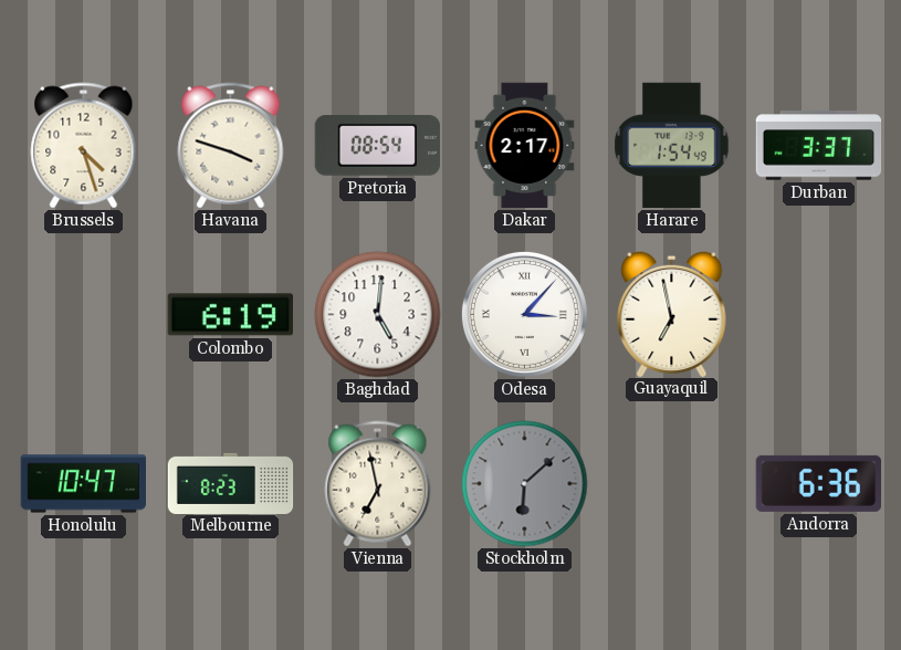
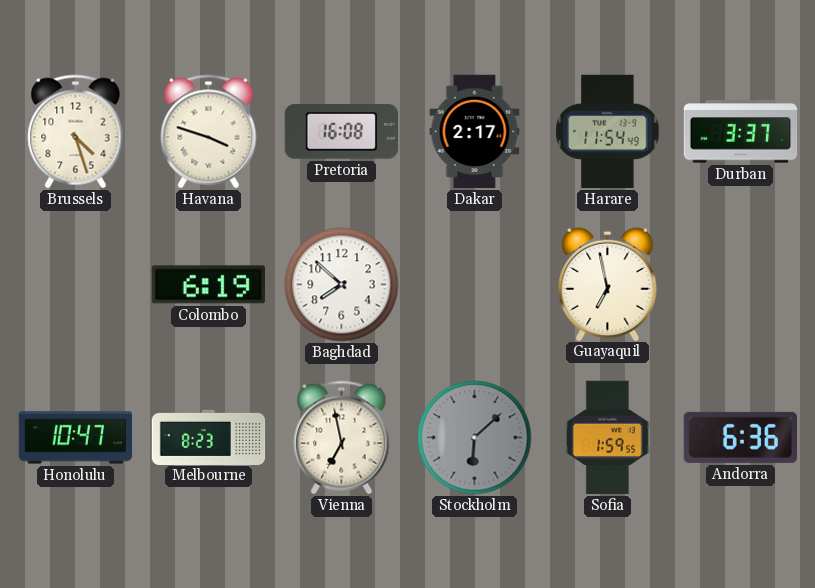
Pretoria: 08:54 -> 16:08
Harare: 1:54 -> 11:54
Baghdad: 5:01 -> 7:52
Odesa: 3:07 -> none
Sofia: none -> 1:59
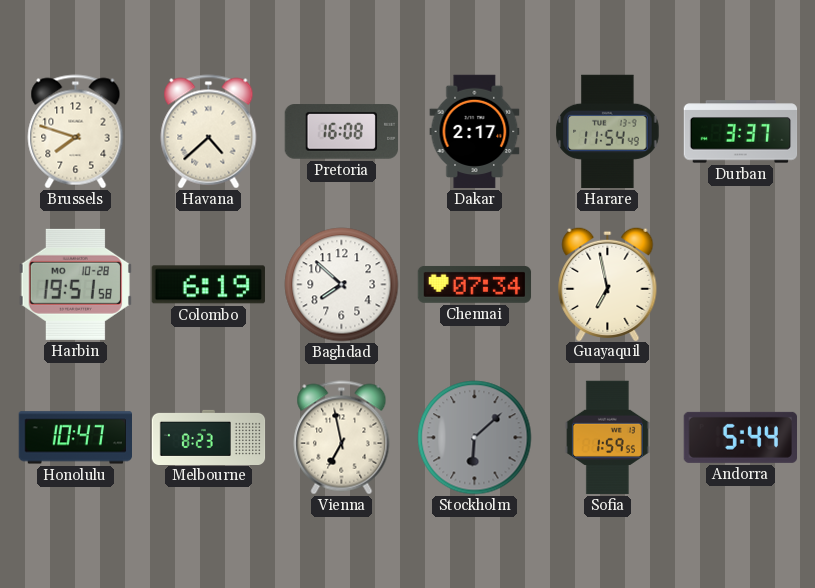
Brussels: 4:27 -> 7:48
Havana: 3:48 -> 4:38
Harbin: none -> 19:51
Chennai: none -> 07:34
Andorra: 6:36 -> 5:44
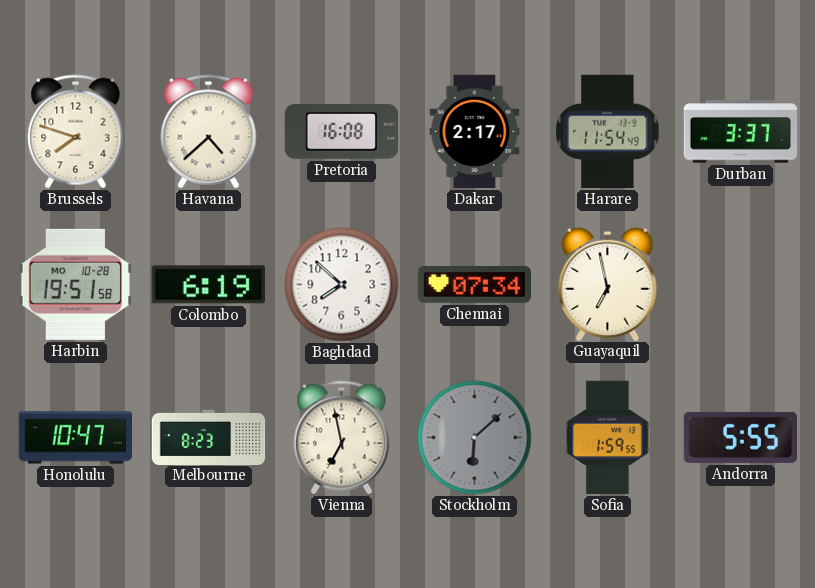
Andorra: 5:44 -> 5:55
